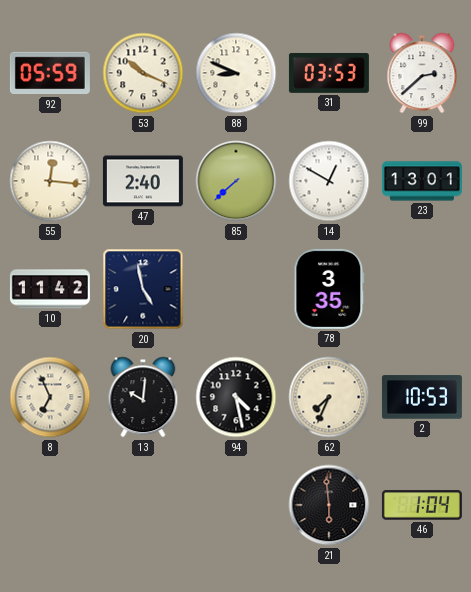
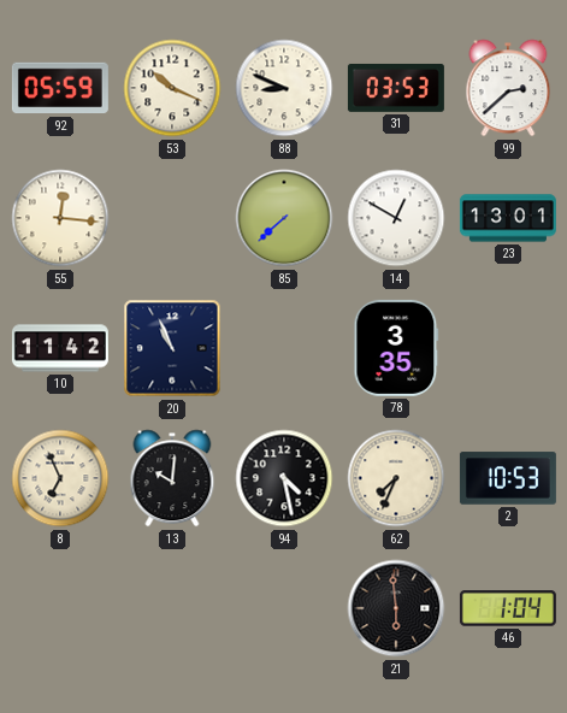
47: 2:40 -> none
20: 4:58 -> 10:56
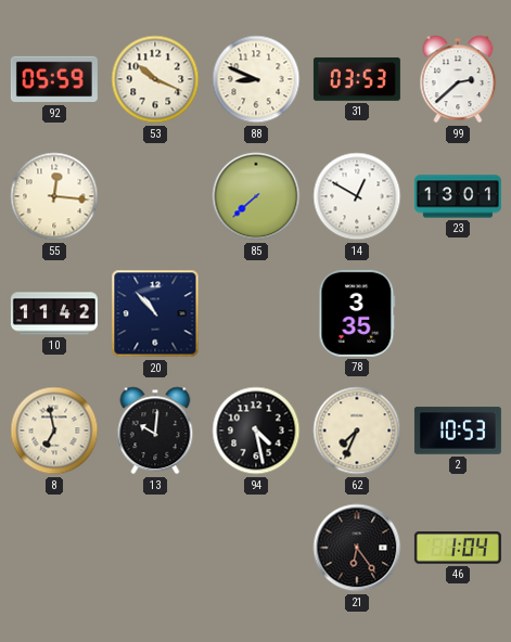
20: 10:56 -> 10:53
8: 6:56 -> 6:58
21: 5:59 -> 6:24
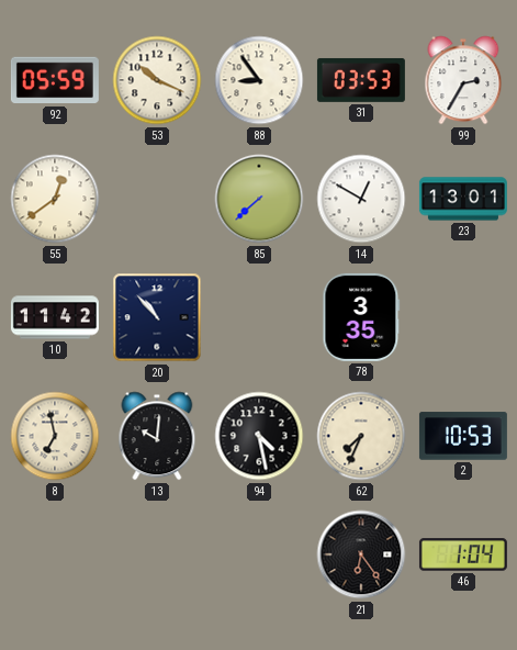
88: 8:49 -> 8:54
99: 2:38 -> 2:35
55: 12:16 -> 12:39
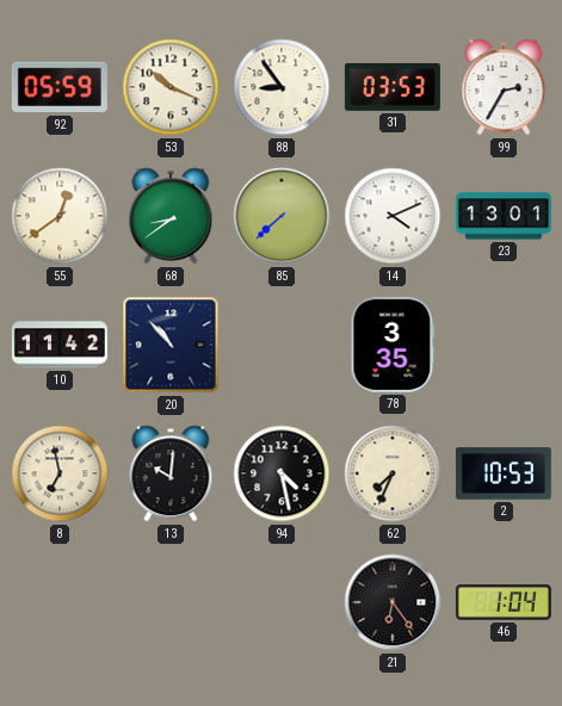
68: none -> 8:39
14: 12:50 -> 4:11
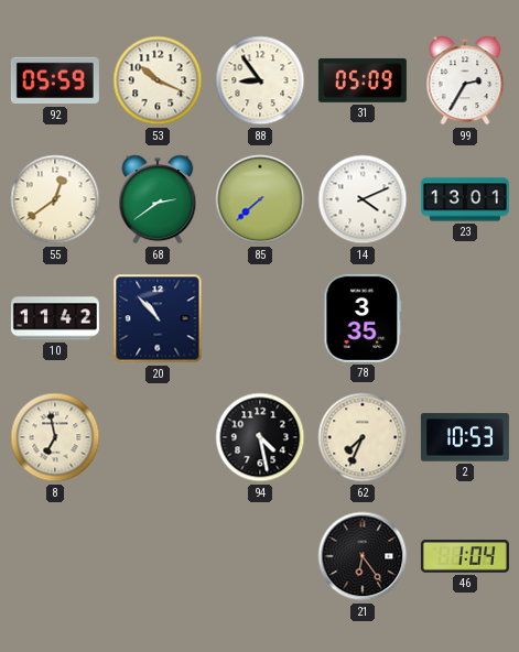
31: 03:53 -> 05:09
68: 8:39 -> 2:39
13: 10:01 -> none
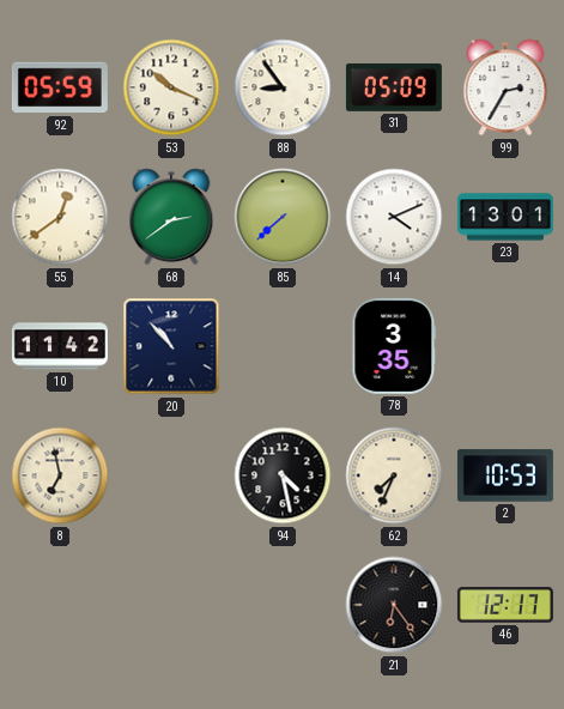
46: 1:04 -> 12:17
